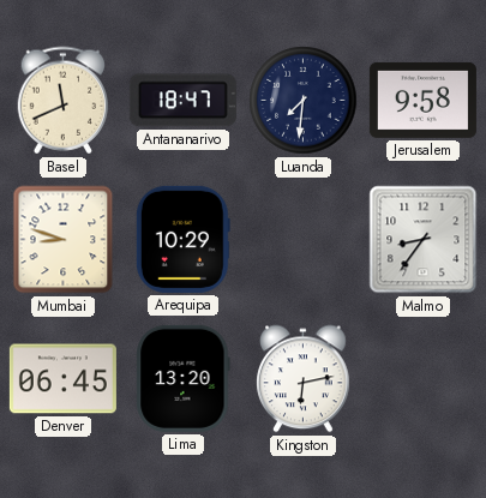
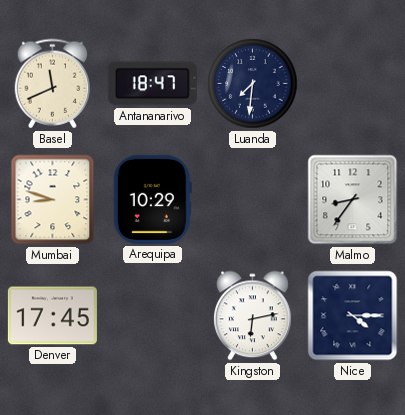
Jerusalem: 9:58 -> none
Denver: 06:45 -> 17:45
Lima: 13:20 -> none
Nice: none -> 4:15
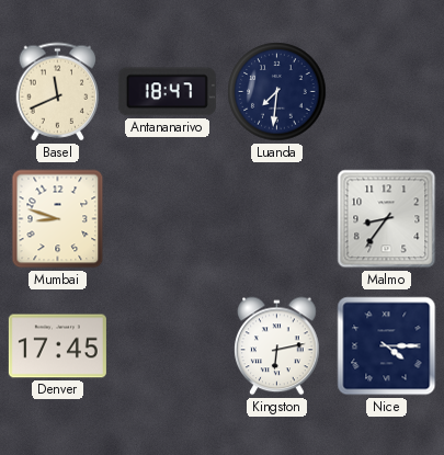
Arequipa: 10:29 -> none
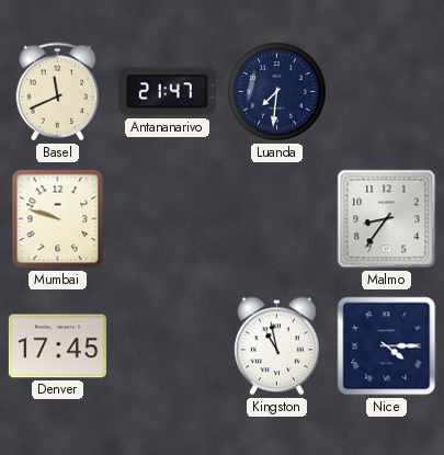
Antananarivo: 18:47 -> 21:47
Mumbai: 8:48 -> 9:48
Kingston: 6:13 -> 10:58
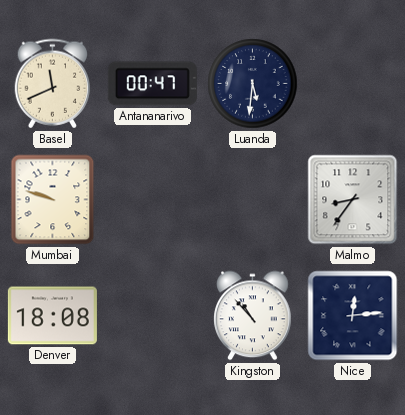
Antananarivo: 21:47 -> 00:47
Luanda: 7:31 -> 5:31
Denver: 17:45 -> 18:08
Kingston: 10:58 -> 10:53
Nice: 4:15 -> 12:14
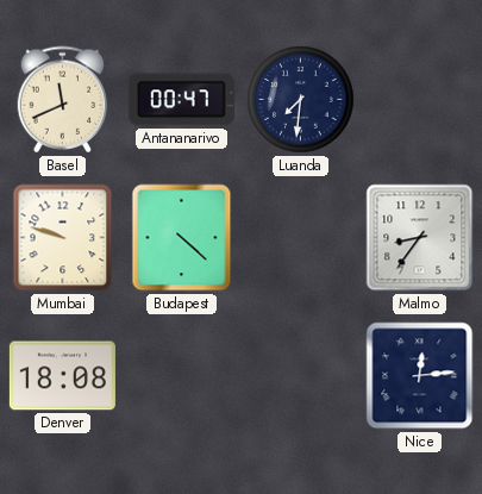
Luanda: 5:31 -> 7:31
Budapest: none -> 4:22
Kingston: 10:53 -> none
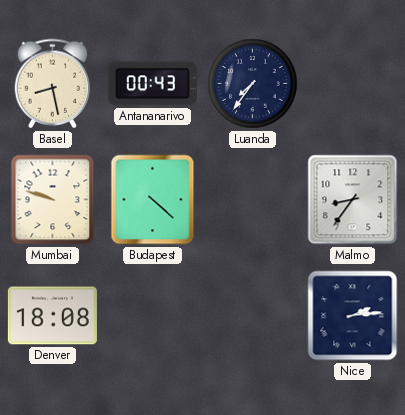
Basel: 11:41 -> 8:28
Antananarivo: 00:47 -> 00:43
Luanda: 7:31 -> 7:36
Nice: 12:14 -> 2:14
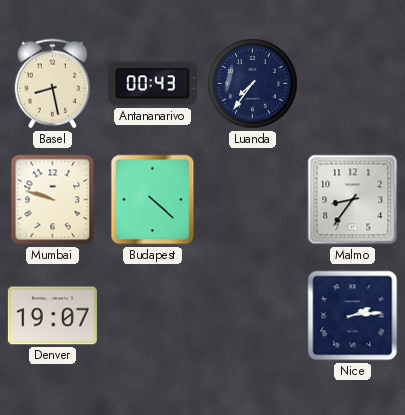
Denver: 18:08 -> 19:07
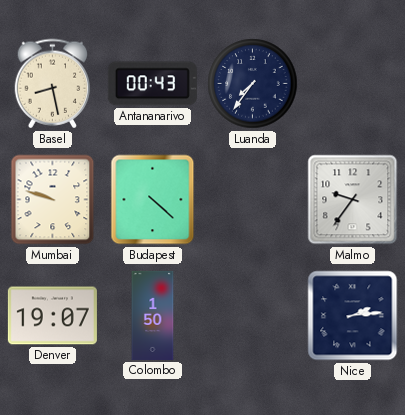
Malmo: 8:36 -> 9:36
Colombo: none -> 1:50
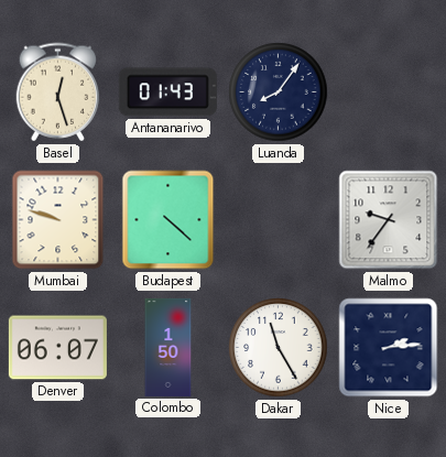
Basel: 8:28 -> 12:27
Antananarivo: 00:43 -> 01:43
Luanda: 7:36 -> 8:06
Denver: 19:07 -> 06:07
Dakar: none -> 11:25
